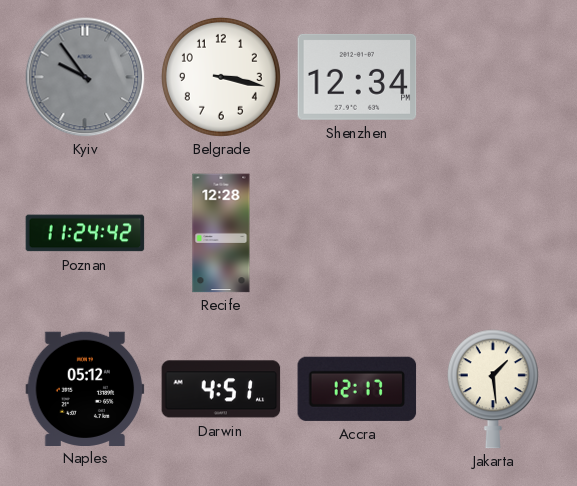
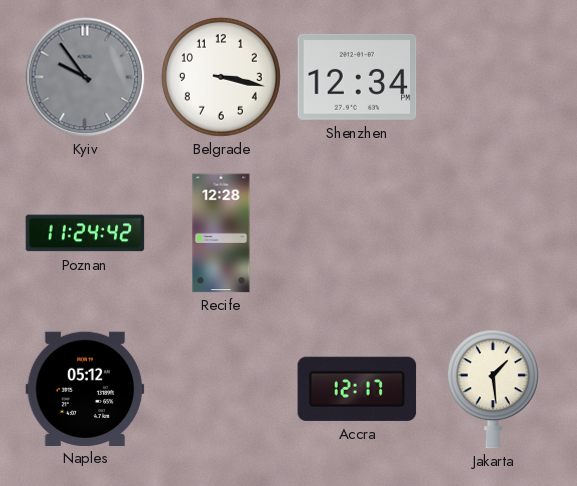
Darwin: 4:51 -> none
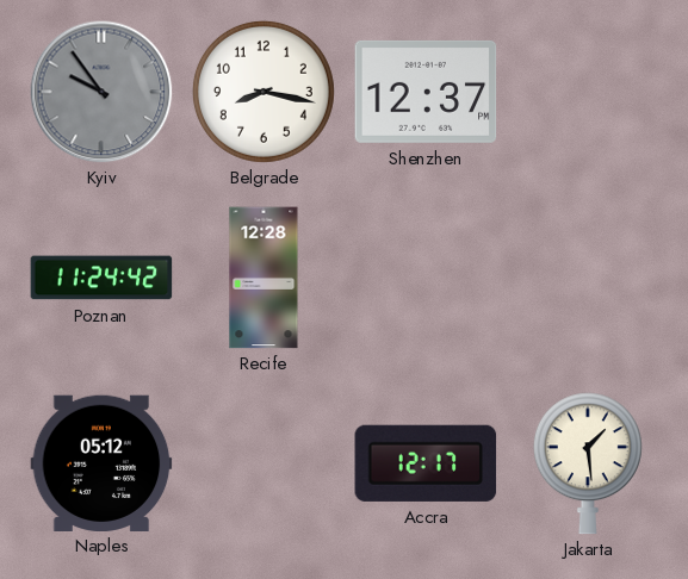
Belgrade: 3:17 -> 8:17
Shenzhen: 12:34 -> 12:37
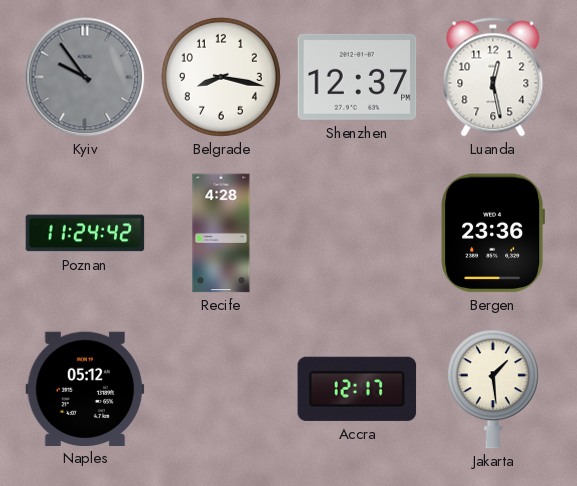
Luanda: none -> 12:28
Recife: 12:28 -> 4:28
Bergen: none -> 23:36
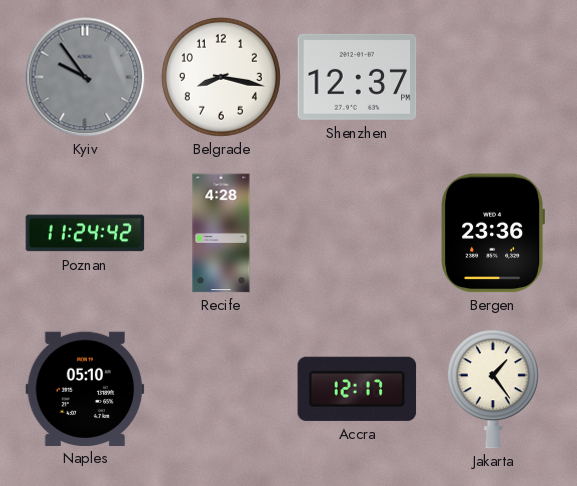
Luanda: 12:28 -> none
Naples: 05:12 -> 05:10
Jakarta: 1:29 -> 1:24
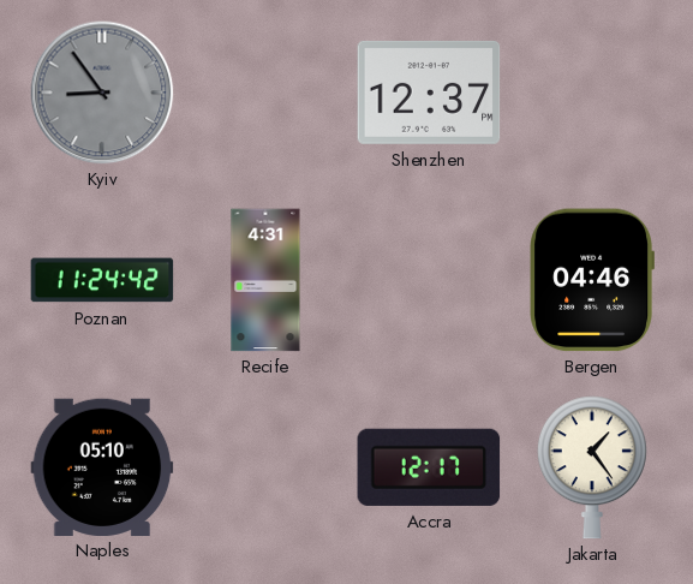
Kyiv: 9:54 -> 8:54
Belgrade: 8:17 -> none
Recife: 4:28 -> 4:31
Bergen: 23:36 -> 04:46
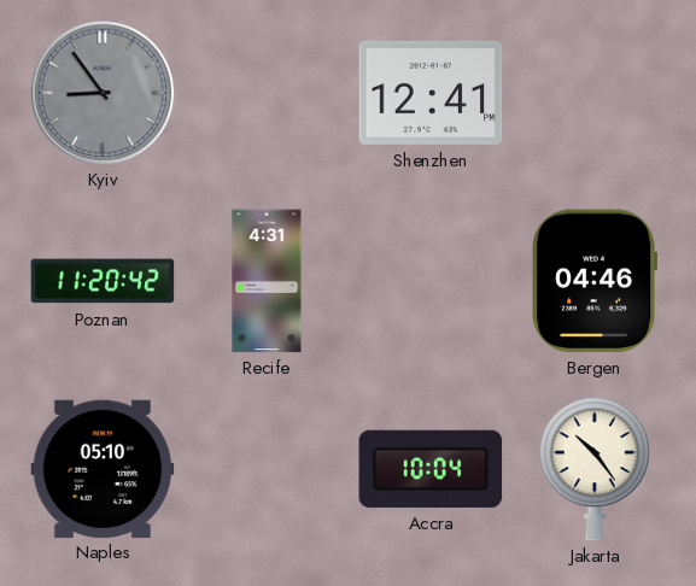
Shenzhen: 12:37 -> 12:41
Poznan: 11:24 -> 11:20
Accra: 12:17 -> 10:04
Jakarta: 1:24 -> 10:24
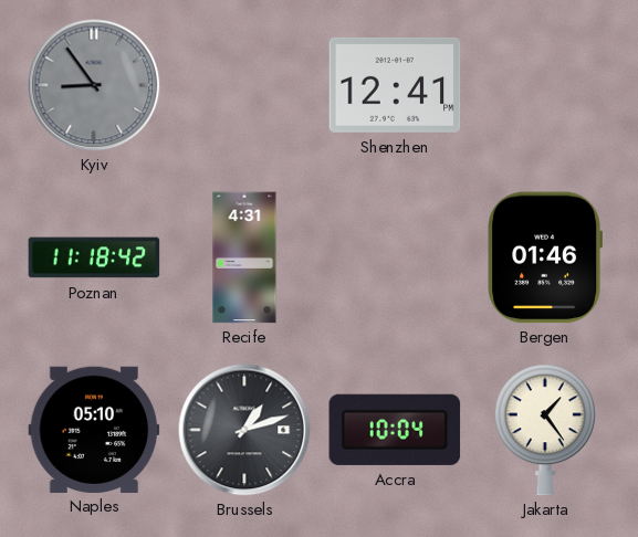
Poznan: 11:20 -> 11:18
Bergen: 04:46 -> 01:46
Brussels: none -> 1:12
Jakarta: 10:24 -> 1:24
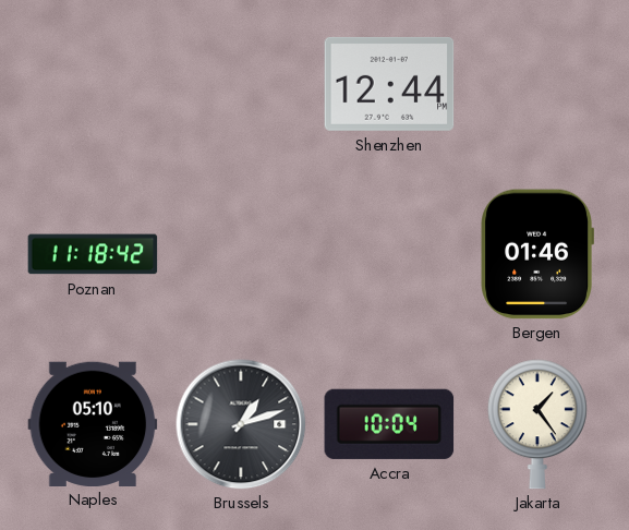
Kyiv: 8:54 -> none
Shenzhen: 12:41 -> 12:44
Recife: 4:31 -> none
